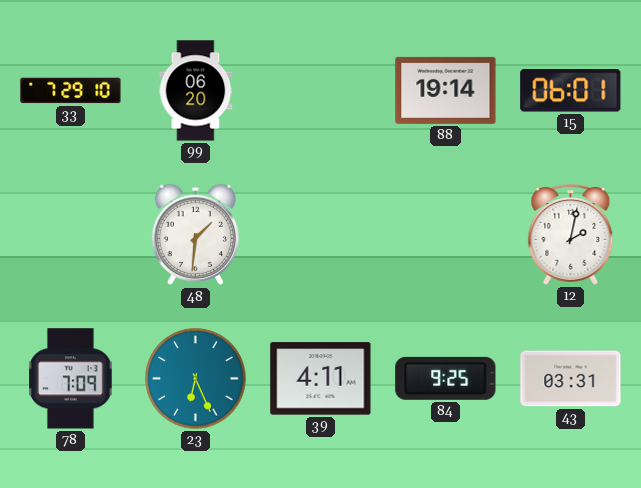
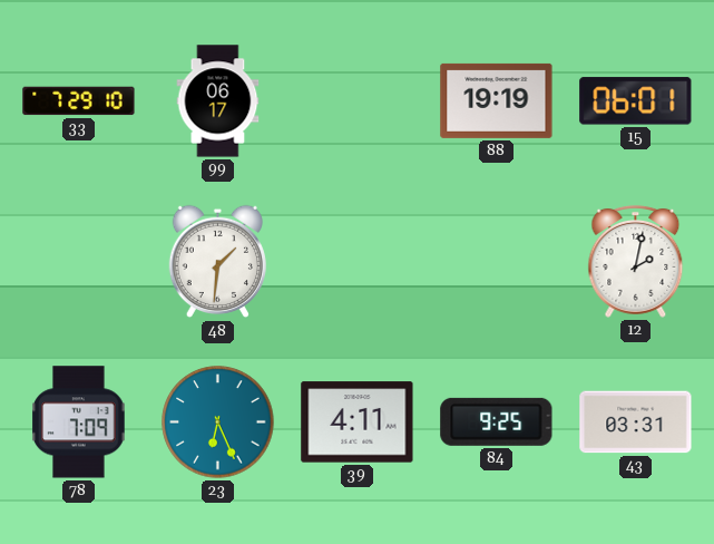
99: 06:20 -> 06:17
88: 19:14 -> 19:19
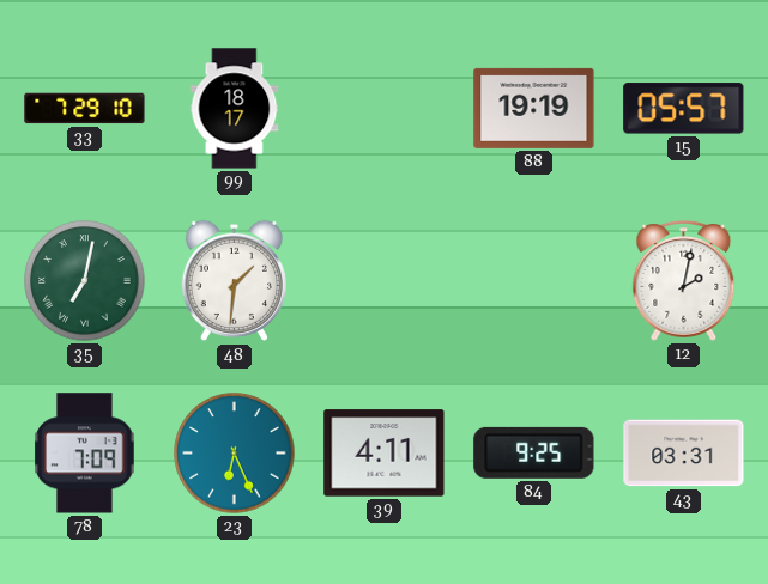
99: 06:17 -> 18:17
15: 06:01 -> 05:57
35: none -> 7:02
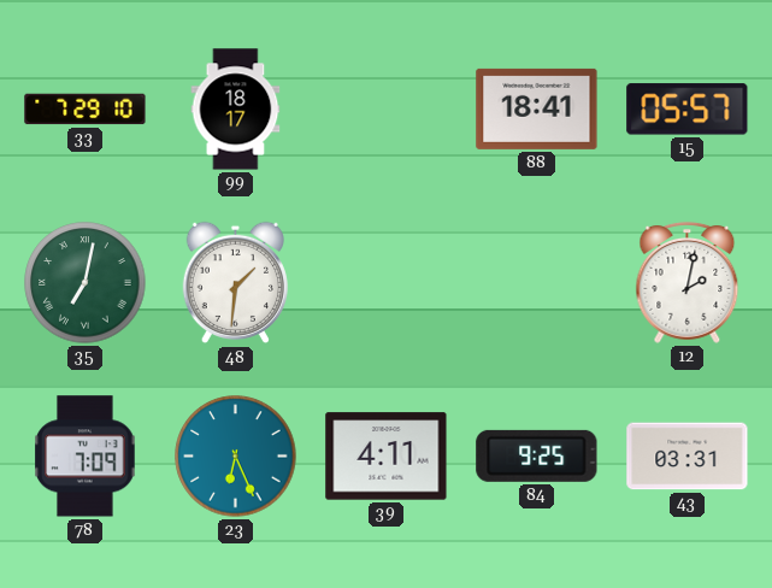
88: 19:19 -> 18:41
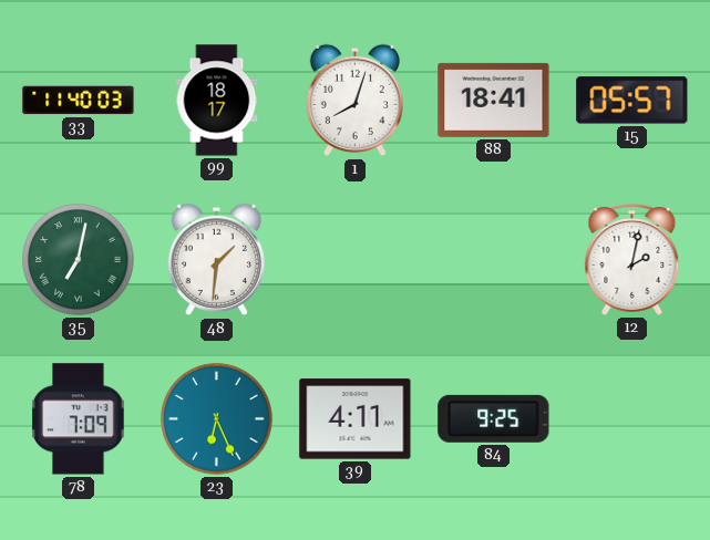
33: 7:29 -> 11:40
1: none -> 8:03
43: 03:31 -> none
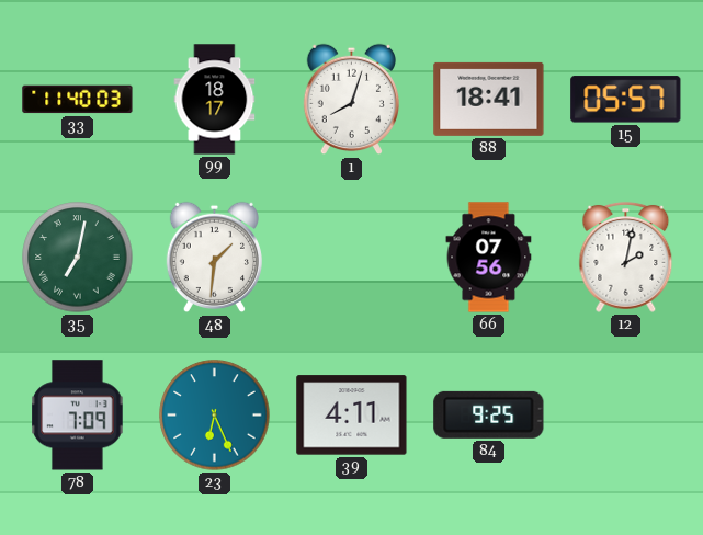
66: none -> 07:56
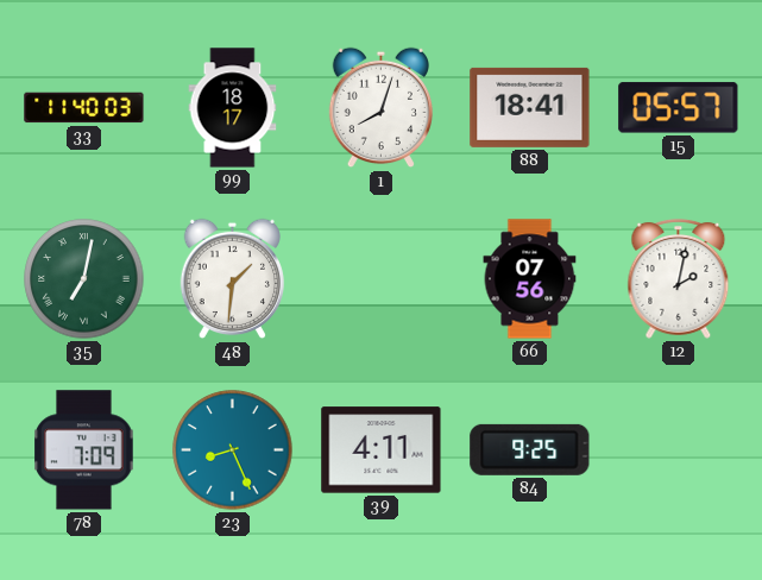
23: 6:26 -> 8:26
